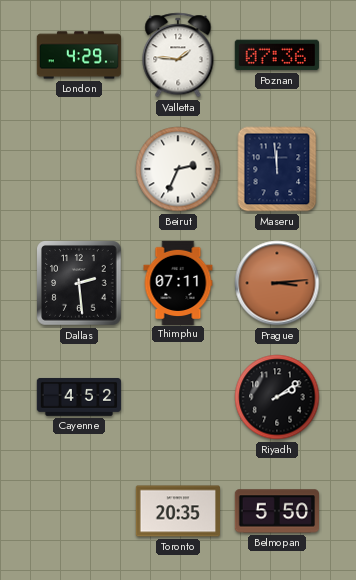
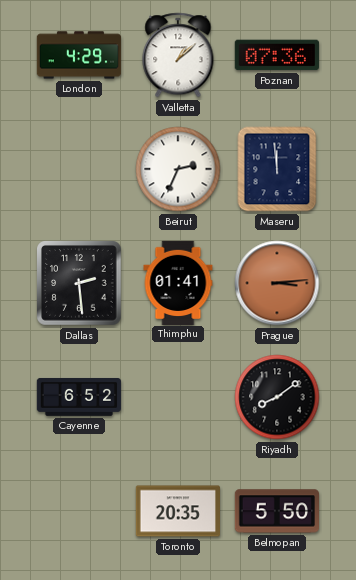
Valletta: 1:46 -> 1:08
Thimphu: 07:11 -> 01:41
Cayenne: 4:52 -> 6:52
Riyadh: 2:09 -> 8:09
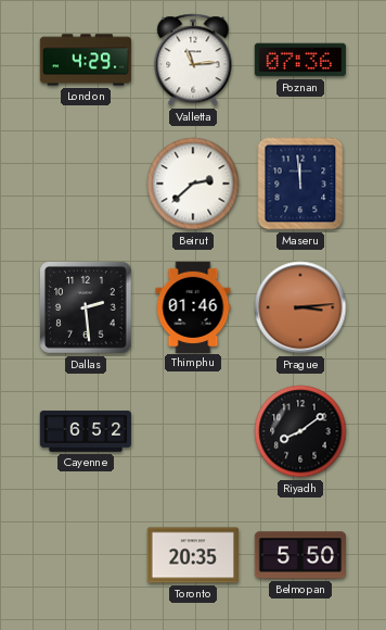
Valletta: 1:08 -> 11:14
Beirut: 2:34 -> 2:38
Thimphu: 01:41 -> 01:46
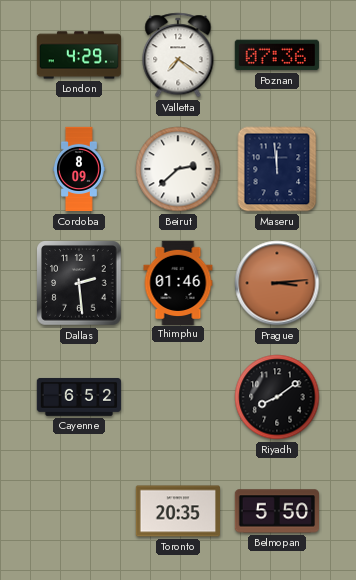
Valletta: 11:14 -> 7:21
Cordoba: none -> 8:09
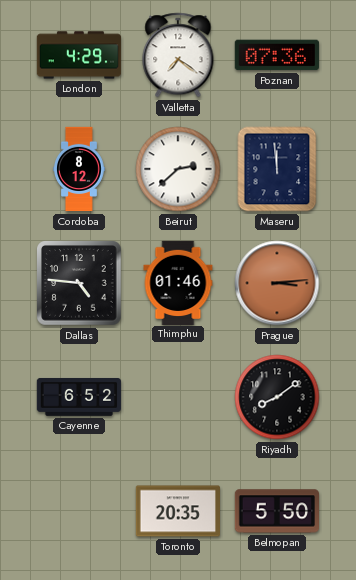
Cordoba: 8:09 -> 8:12
Dallas: 2:29 -> 4:46
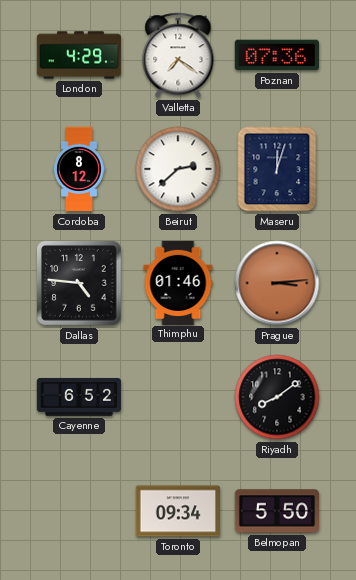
Maseru: 11:59 -> 12:03
Toronto: 20:35 -> 09:34
